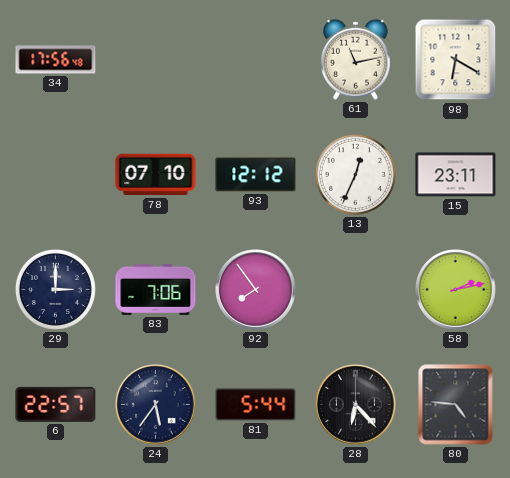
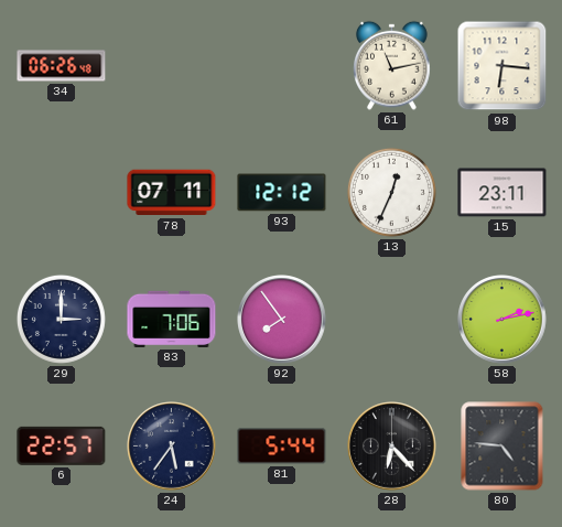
34: 17:56 -> 06:26
98: 6:20 -> 6:16
78: 07:10 -> 07:11
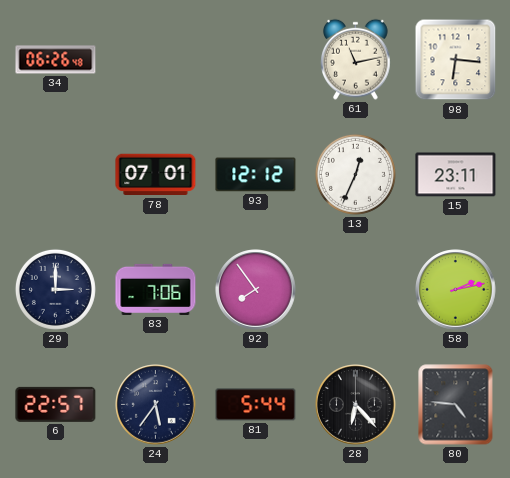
78: 07:11 -> 07:01
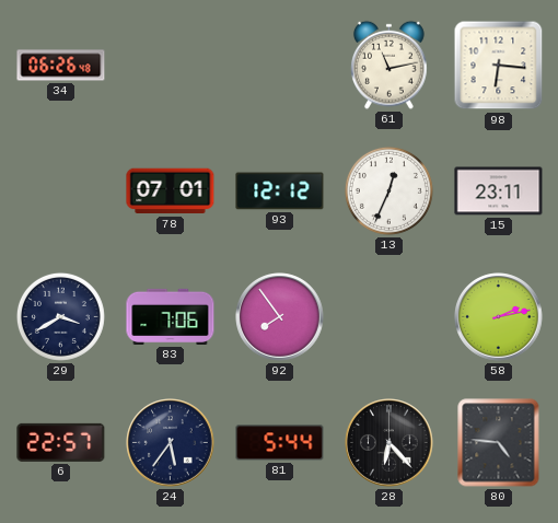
29: 3:00 -> 3:40
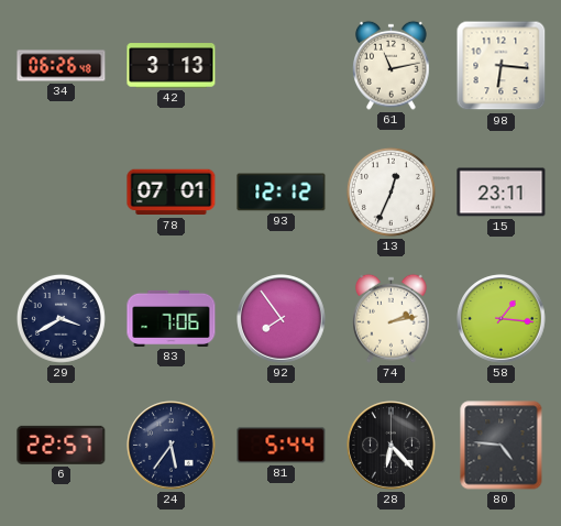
42: none -> 3:13
74: none -> 2:13
58: 2:13 -> 1:16
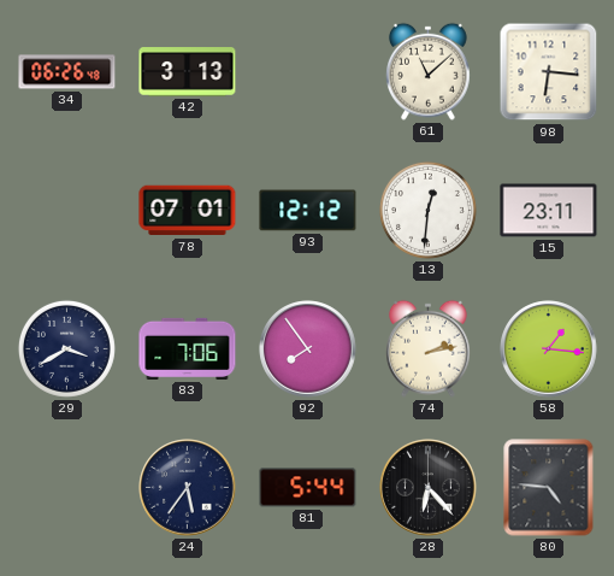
61: 11:13 -> 11:08
13: 12:34 -> 12:31
6: 22:57 -> none
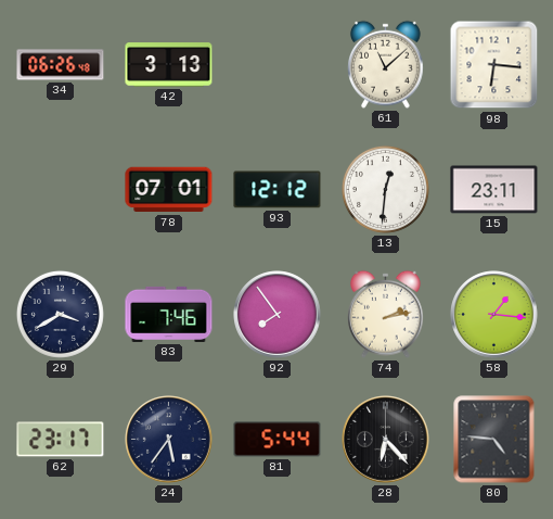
83: 7:06 -> 7:46
62: none -> 23:17
